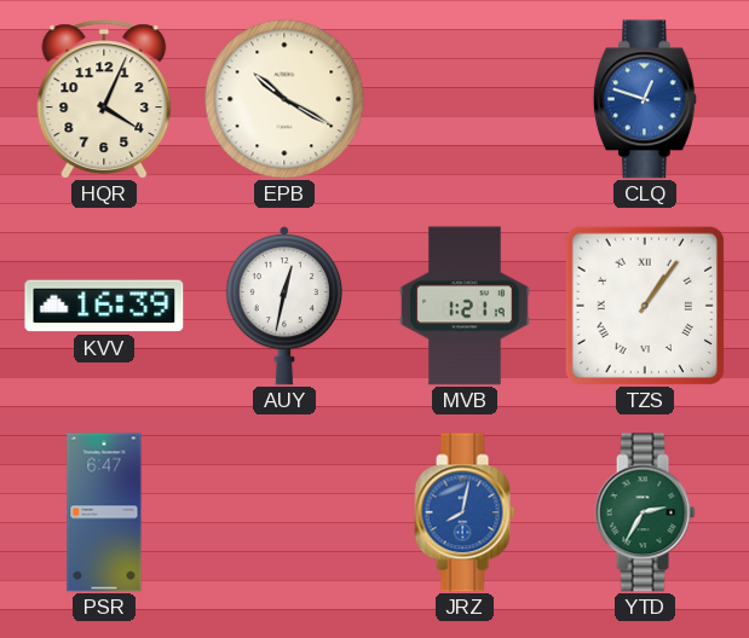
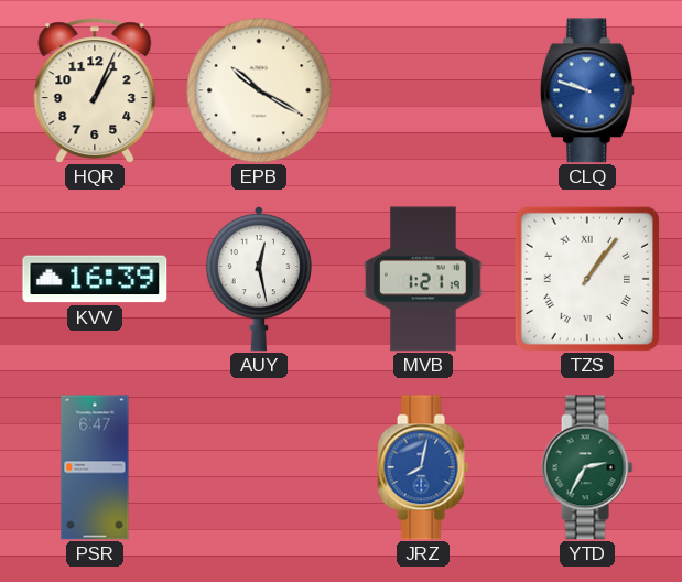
HQR: 4:04 -> 1:04
CLQ: 12:48 -> 9:48
AUY: 12:32 -> 12:28
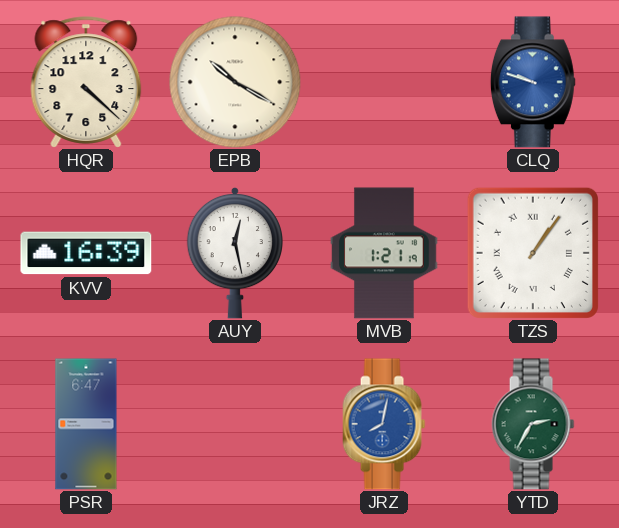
HQR: 1:04 -> 4:22
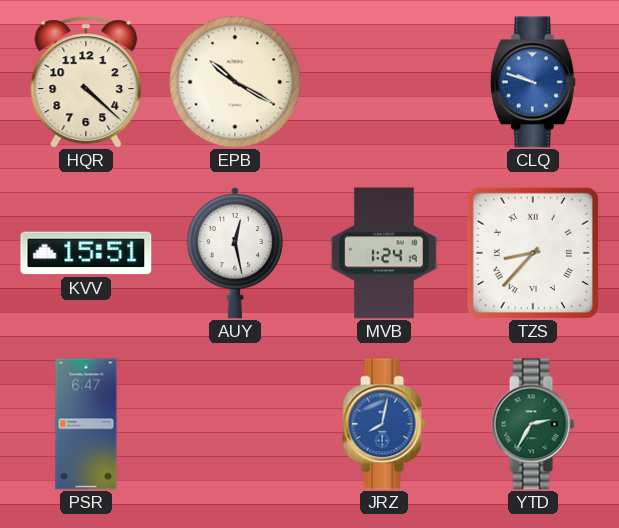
KVV: 16:39 -> 15:51
MVB: 1:21 -> 1:24
TZS: 1:06 -> 8:37
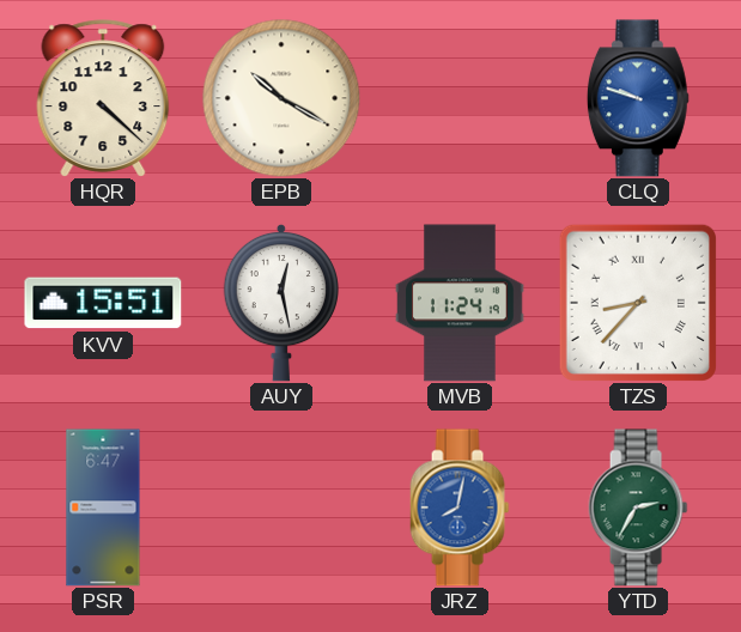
MVB: 1:24 -> 11:24
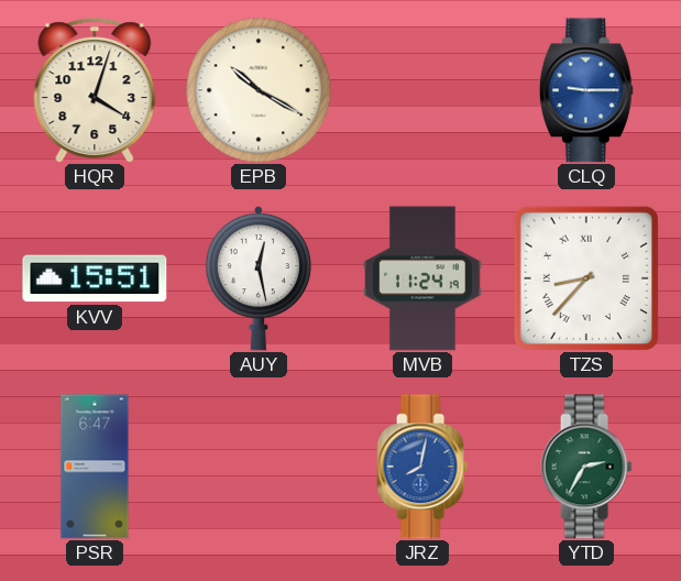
HQR: 4:22 -> 4:03
CLQ: 9:48 -> 9:15
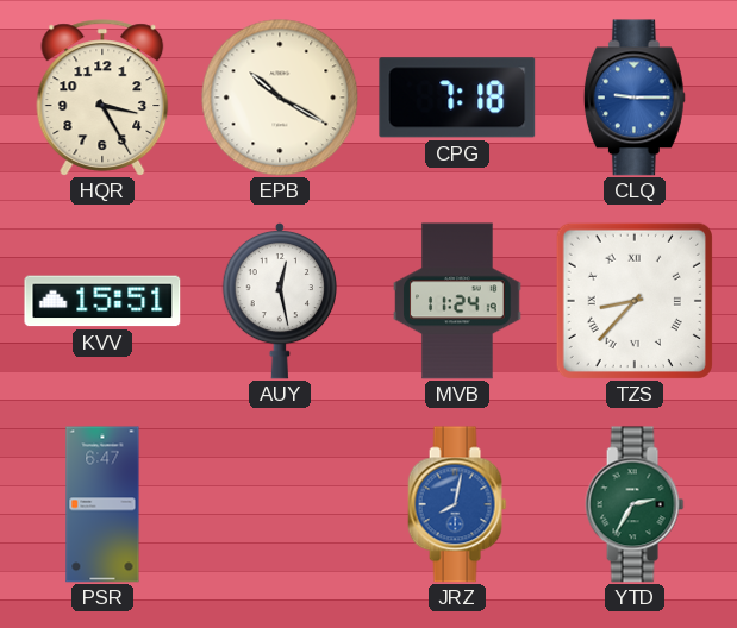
HQR: 4:03 -> 3:25
CPG: none -> 7:18
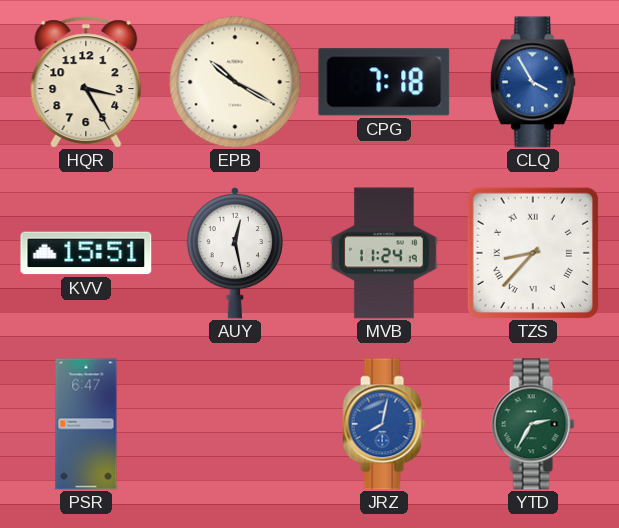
CLQ: 9:15 -> 3:55
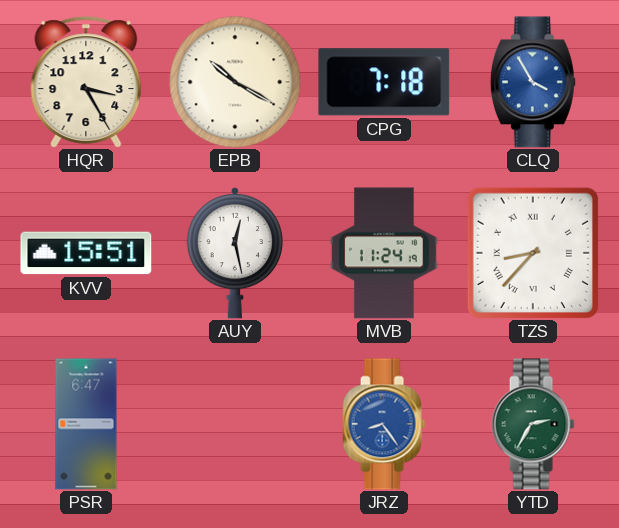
JRZ: 8:02 -> 8:24
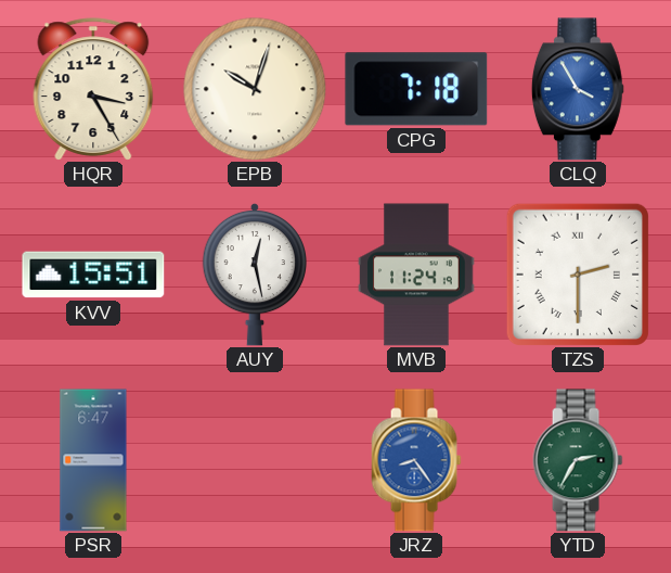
EPB: 10:20 -> 10:03
TZS: 8:37 -> 2:30
